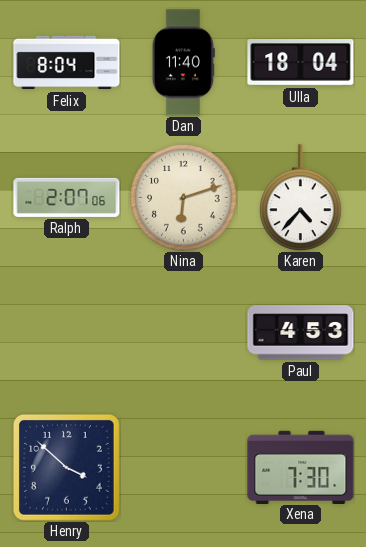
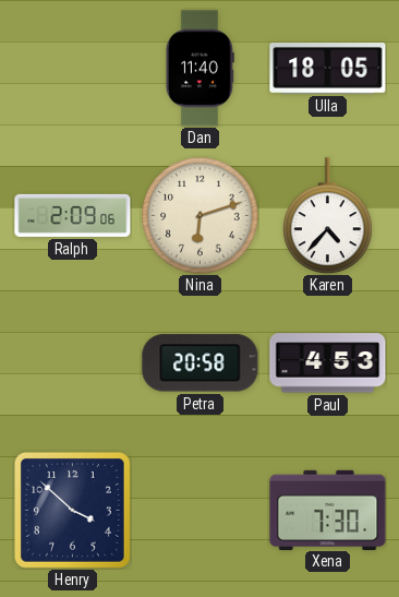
Felix: 8:04 -> none
Ulla: 18:04 -> 18:05
Ralph: 2:07 -> 2:09
Petra: none -> 20:58
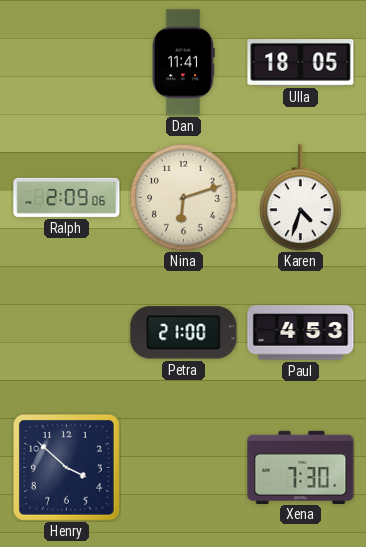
Dan: 11:40 -> 11:41
Karen: 4:37 -> 4:33
Petra: 20:58 -> 21:00
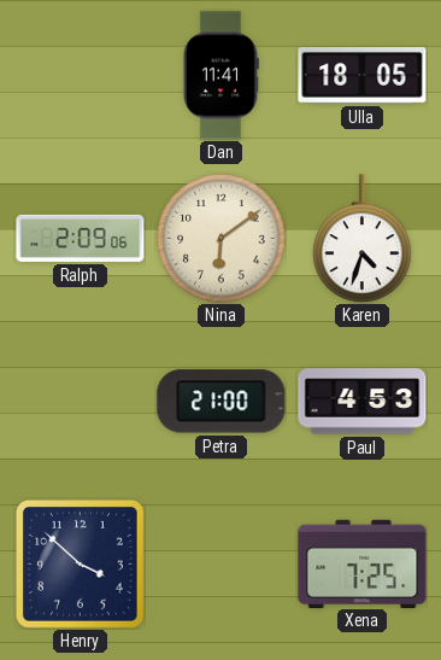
Nina: 6:12 -> 6:09
Xena: 7:30 -> 7:25
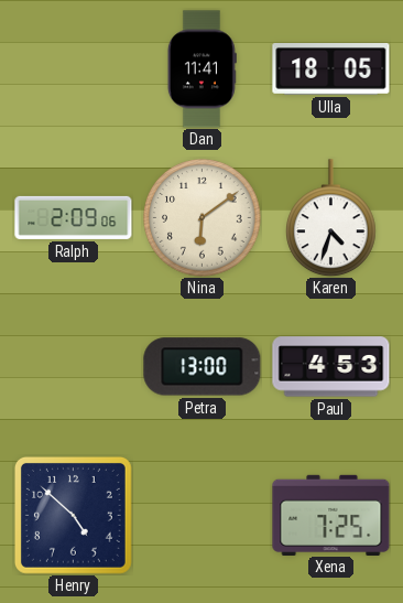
Petra: 21:00 -> 13:00
Henry: 3:52 -> 4:52
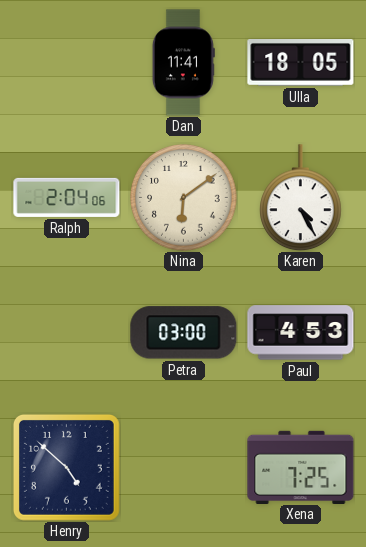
Ralph: 2:09 -> 2:04
Karen: 4:33 -> 4:25
Petra: 13:00 -> 03:00
